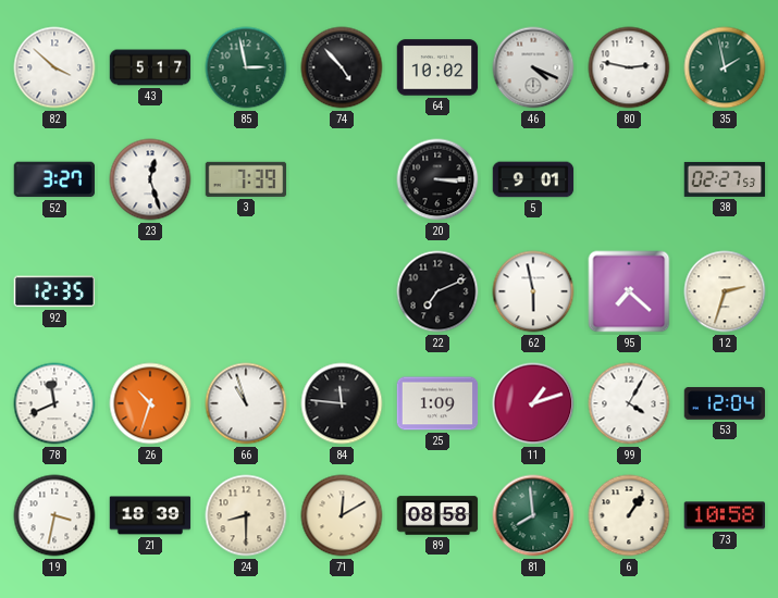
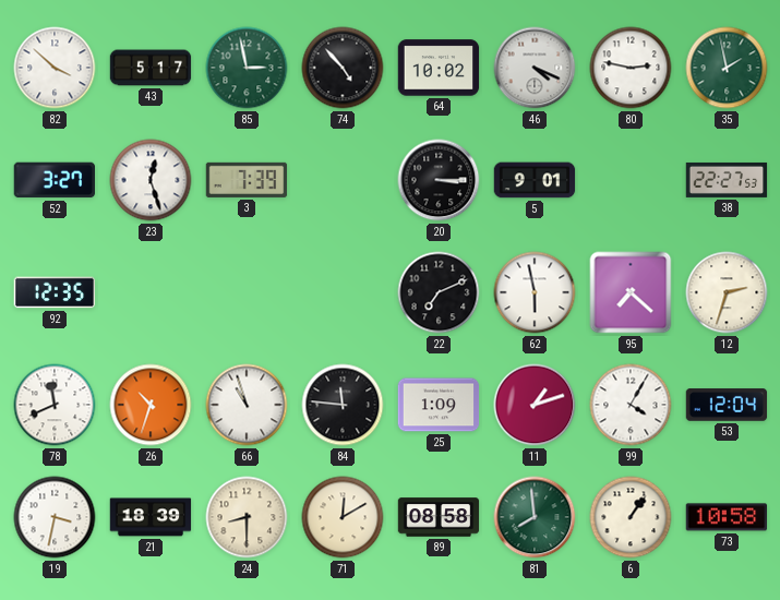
38: 02:27 -> 22:27
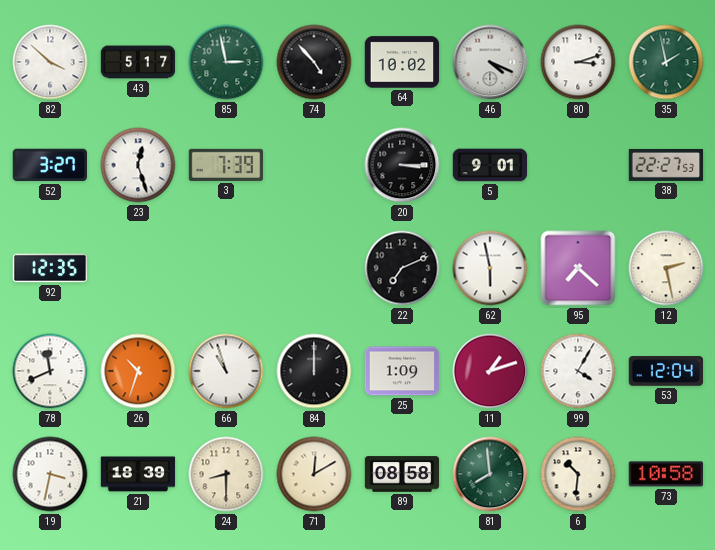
80: 2:47 -> 3:12
12: 2:33 -> 2:28
84: 11:46 -> 12:00
6: 1:06 -> 10:31
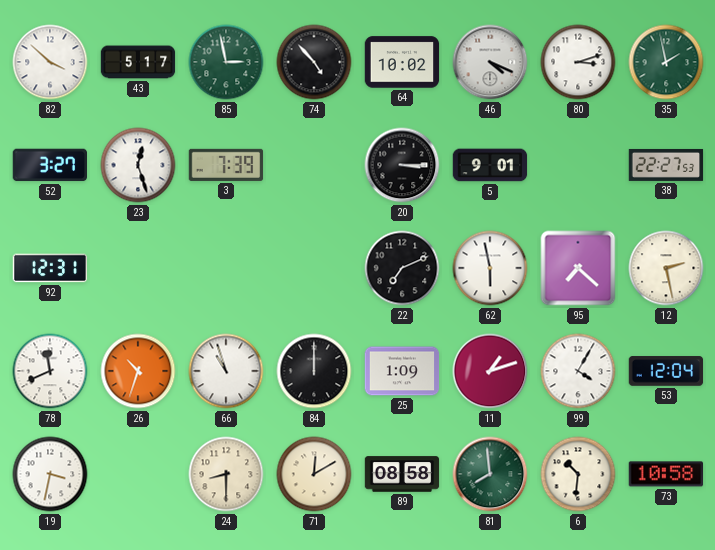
92: 12:35 -> 12:31
21: 18:39 -> none
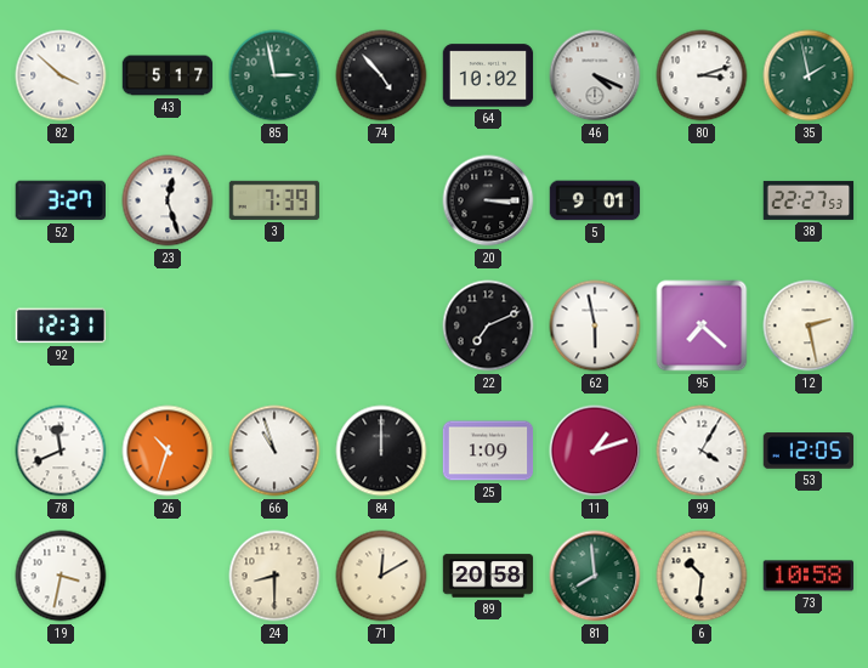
53: 12:04 -> 12:05
89: 08:58 -> 20:58
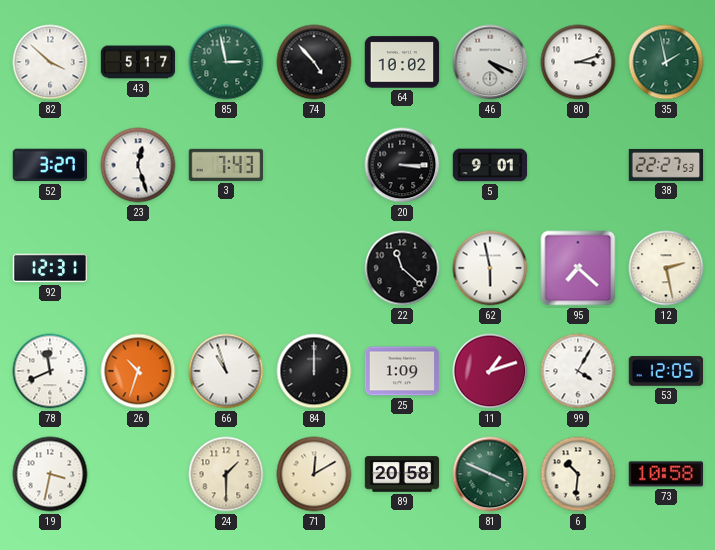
3: 7:39 -> 7:43
22: 7:11 -> 11:22
24: 8:30 -> 1:30
81: 7:59 -> 3:49
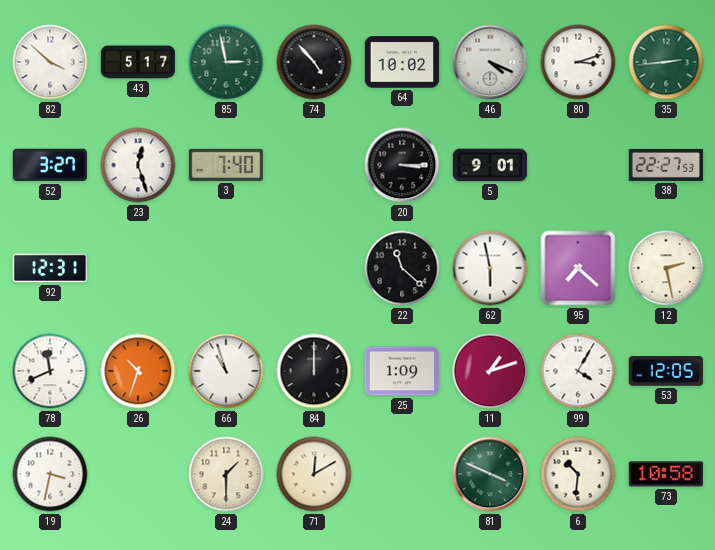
35: 1:58 -> 2:44
3: 7:43 -> 7:40
89: 20:58 -> none
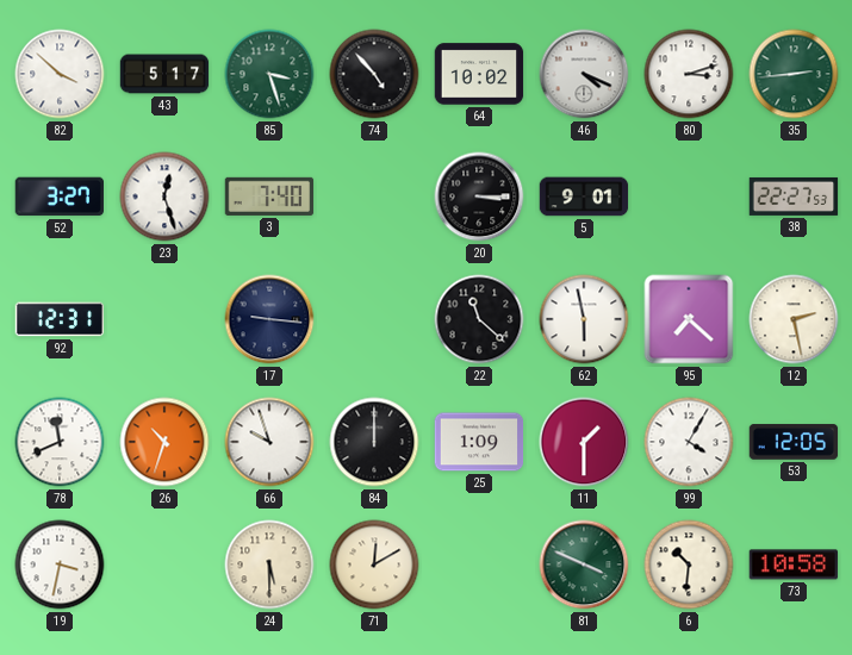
85: 2:58 -> 3:27
17: none -> 9:16
66: 10:57 -> 9:57
11: 1:12 -> 1:30
24: 1:30 -> 5:30
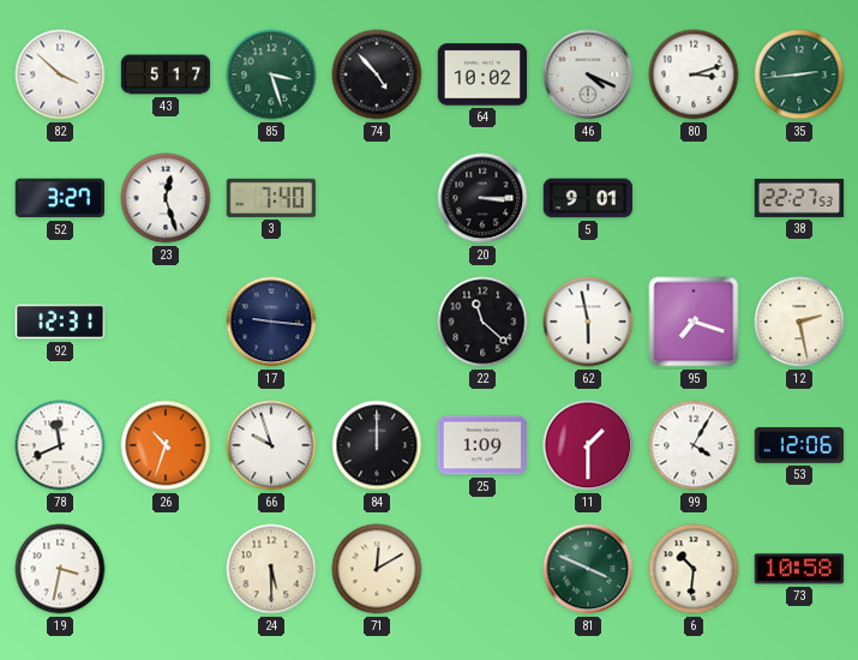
95: 7:22 -> 7:18
53: 12:05 -> 12:06
